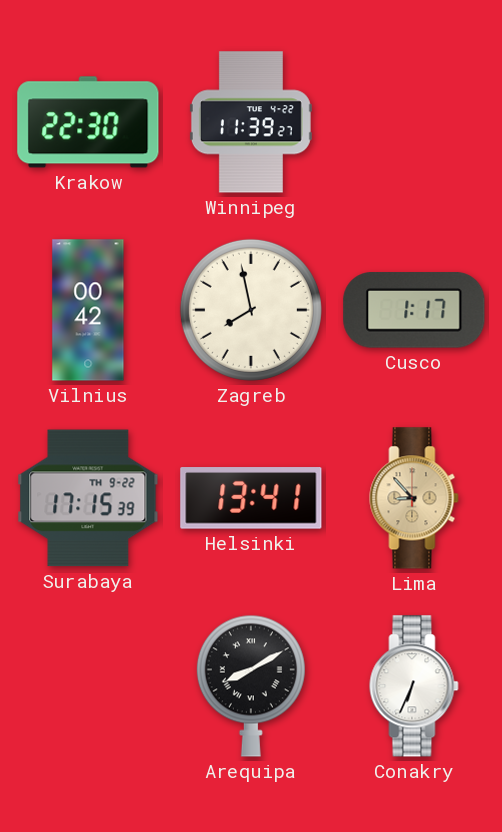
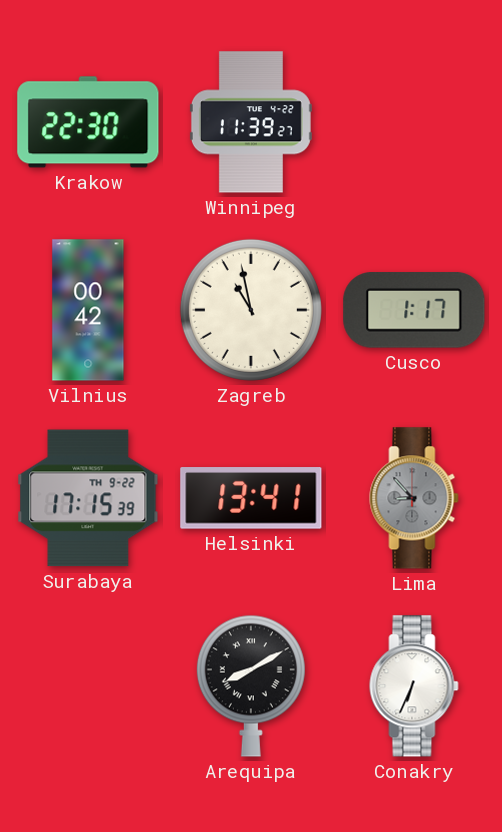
Zagreb: 7:58 -> 10:58
Lima dial: champagne -> grey
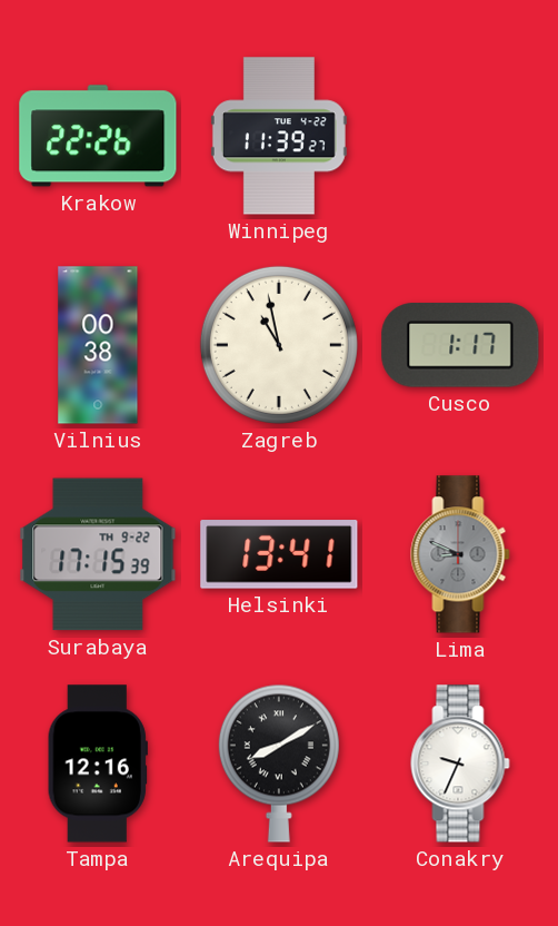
Krakow: 22:30 -> 22:26
Vilnius: 00:42 -> 00:38
Lima: 8:53 -> 8:49
Tampa: none -> 12:16
Conakry: 6:34 -> 9:34
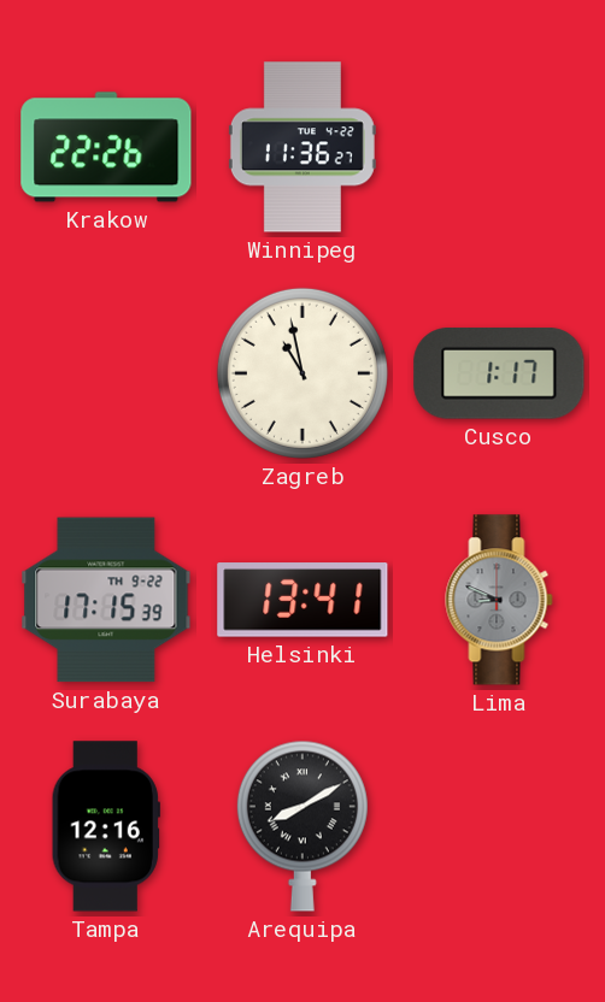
Winnipeg: 11:39 -> 11:36
Vilnius: 00:38 -> none
Conakry: 9:34 -> none
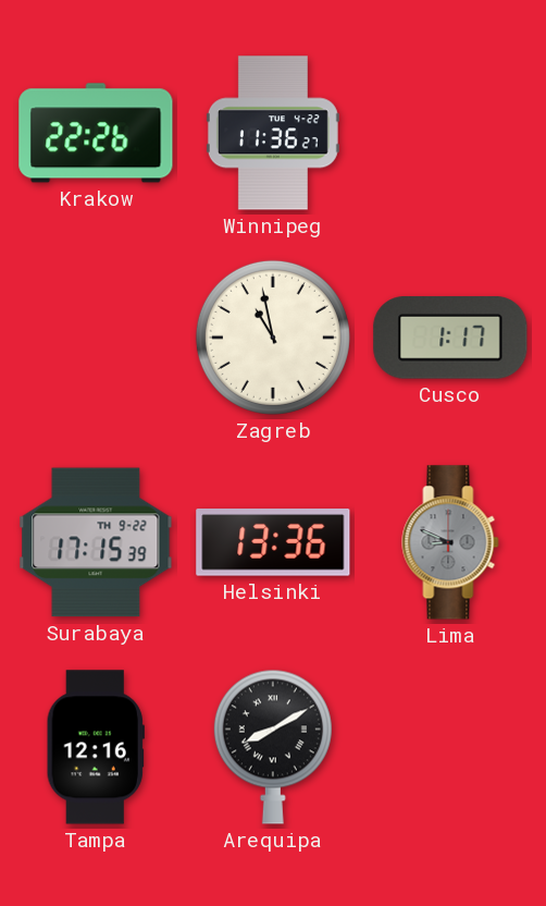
Helsinki: 13:41 -> 13:36
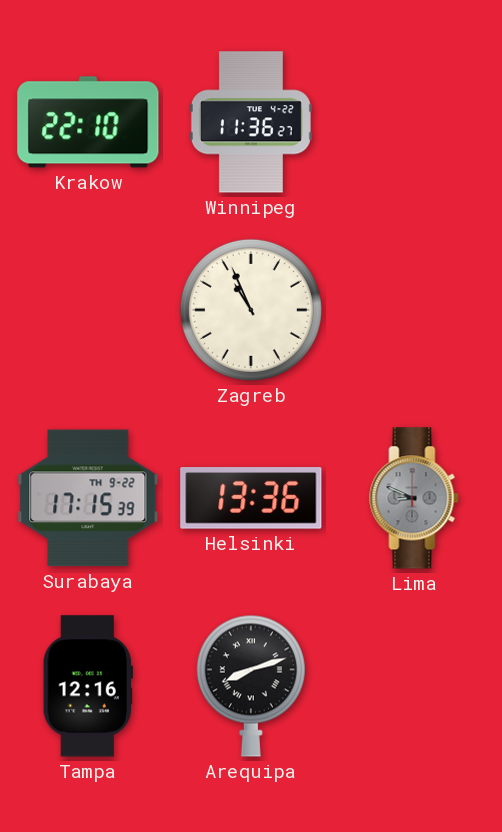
Krakow: 22:26 -> 22:10
Zagreb: 10:58 -> 10:56
Cusco: 1:17 -> none
Arequipa: 8:10 -> 8:12
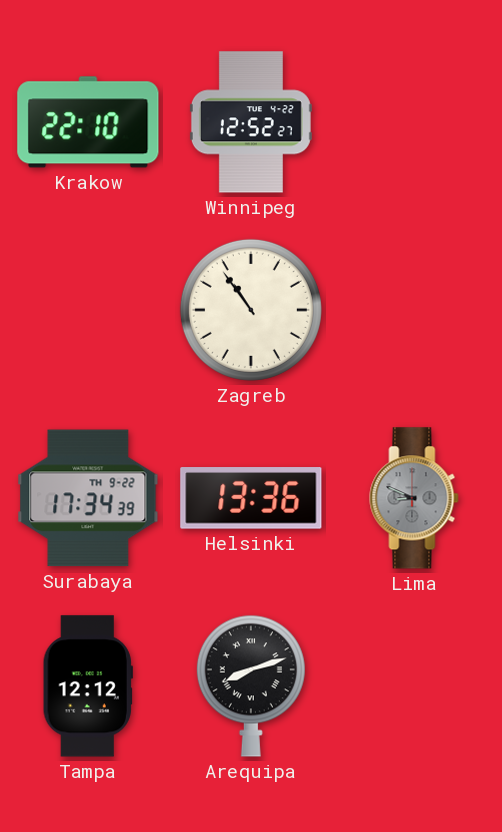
Winnipeg: 11:36 -> 12:52
Zagreb: 10:56 -> 10:54
Surabaya: 17:15 -> 17:34
Tampa: 12:16 -> 12:12
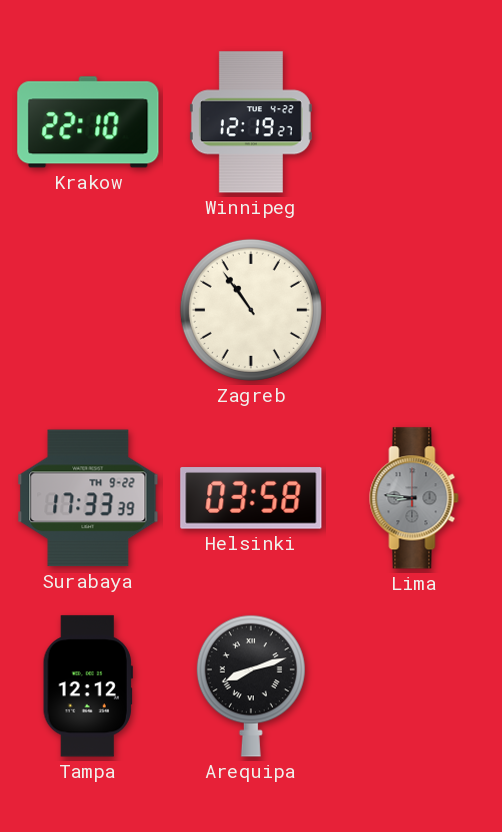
Winnipeg: 12:52 -> 12:19
Surabaya: 17:34 -> 17:33
Helsinki: 13:36 -> 03:58
Lima: 8:49 -> 8:46
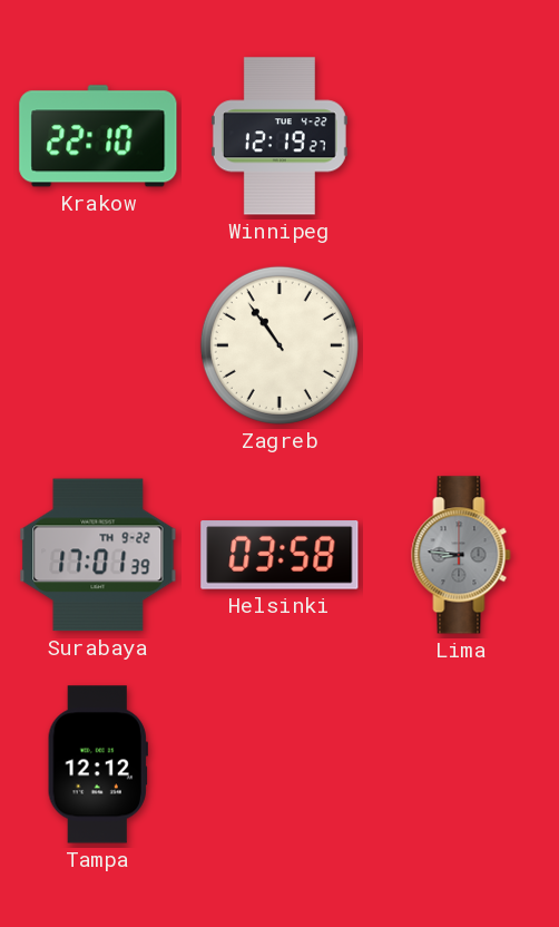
Surabaya: 17:33 -> 17:01
Arequipa: 8:12 -> none
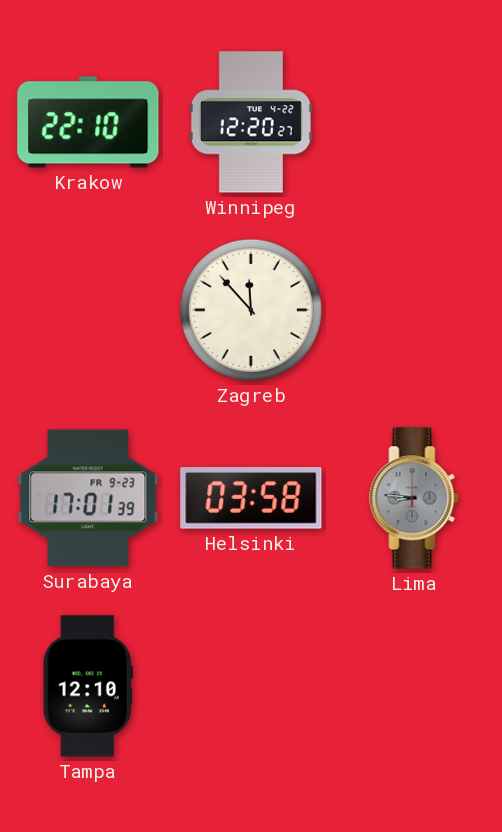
Winnipeg: 12:19 -> 12:20
Zagreb: 10:54 -> 11:53
Surabaya date: TH 9-22 -> FR 9-23
Tampa: 12:12 -> 12:10
